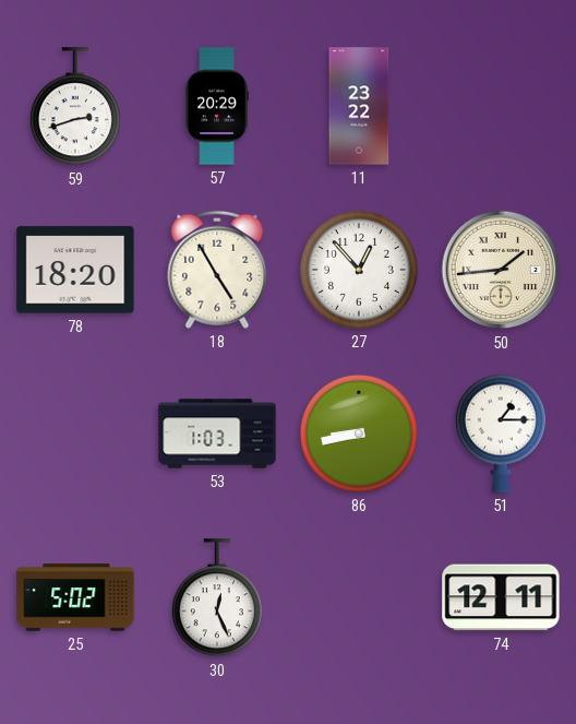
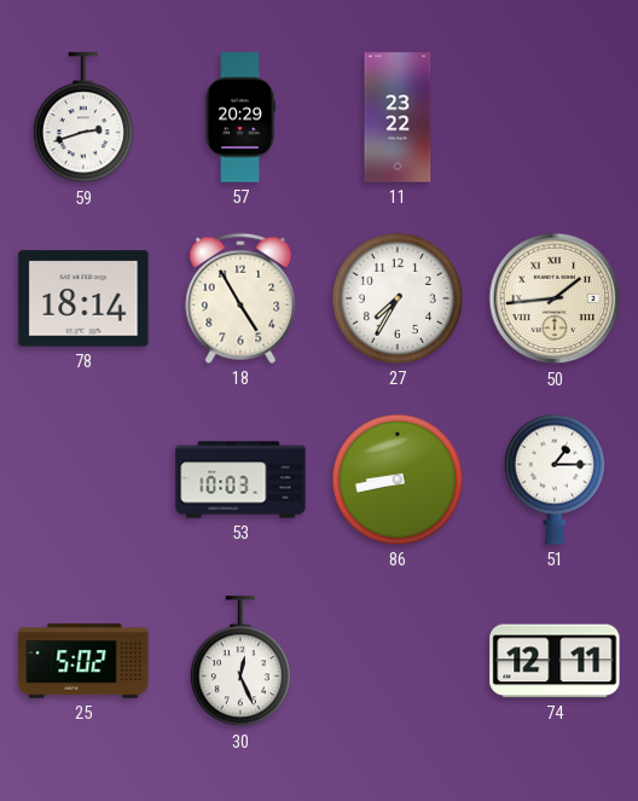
78: 18:20 -> 18:14
27: 12:53 -> 7:35
53: 1:03 -> 10:03
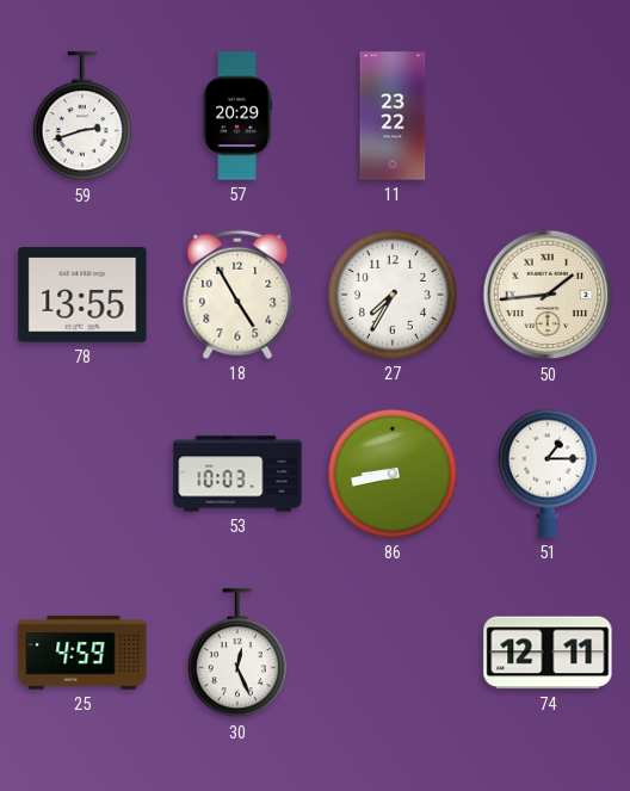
78: 18:14 -> 13:55
25: 5:02 -> 4:59
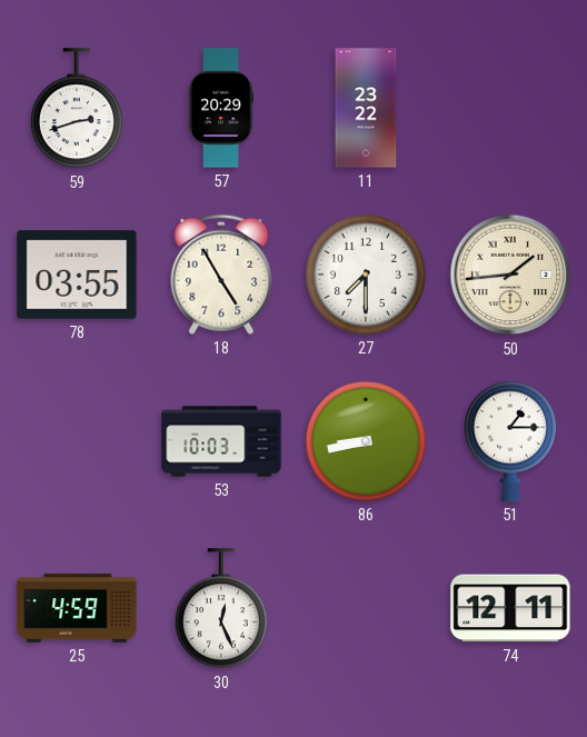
78: 13:55 -> 03:55
27: 7:35 -> 7:30
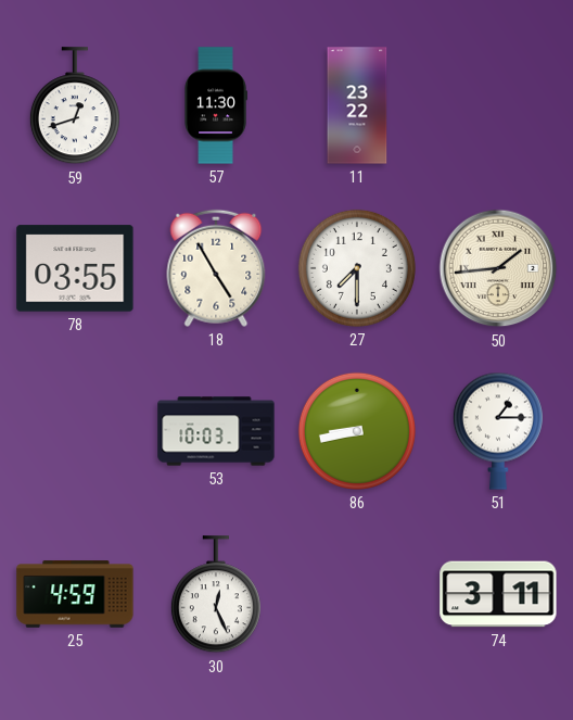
59: 2:42 -> 12:42
57: 20:29 -> 11:30
74: 12:11 -> 3:11
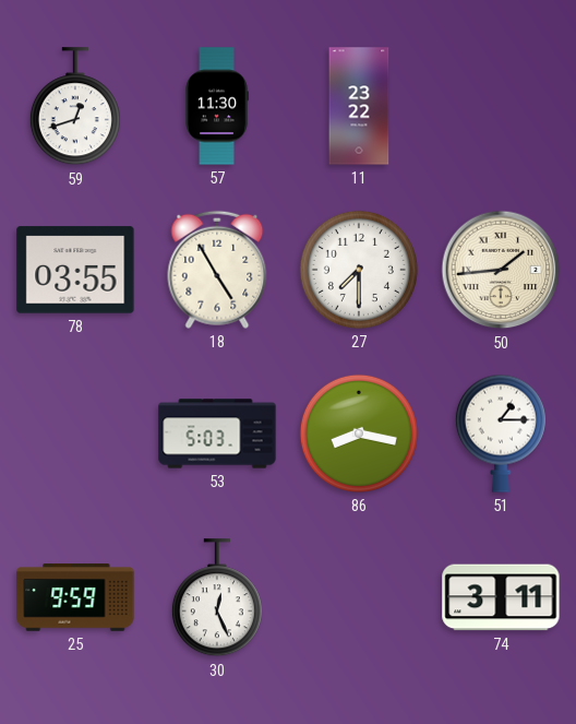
53: 10:03 -> 5:03
86: 8:43 -> 8:17
25: 4:59 -> 9:59
